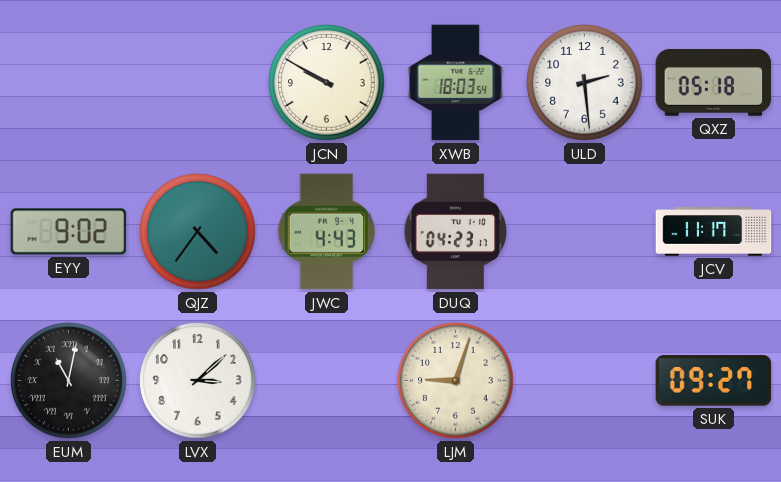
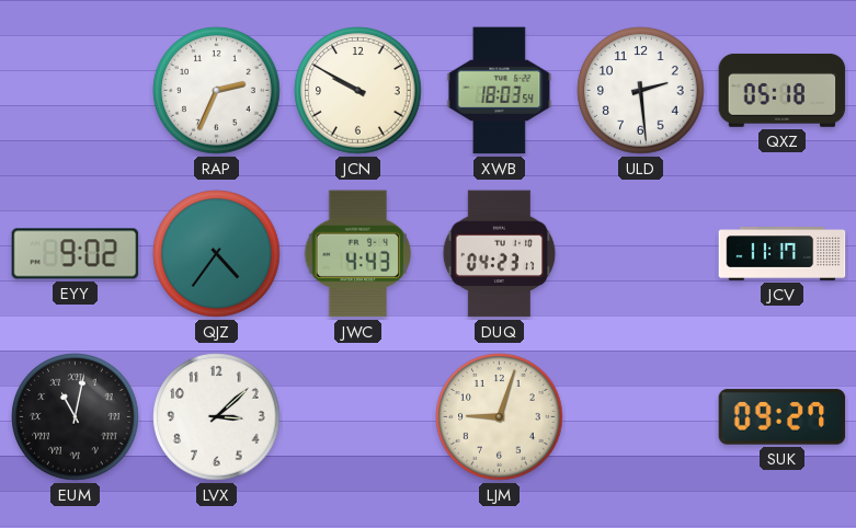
RAP: none -> 2:34
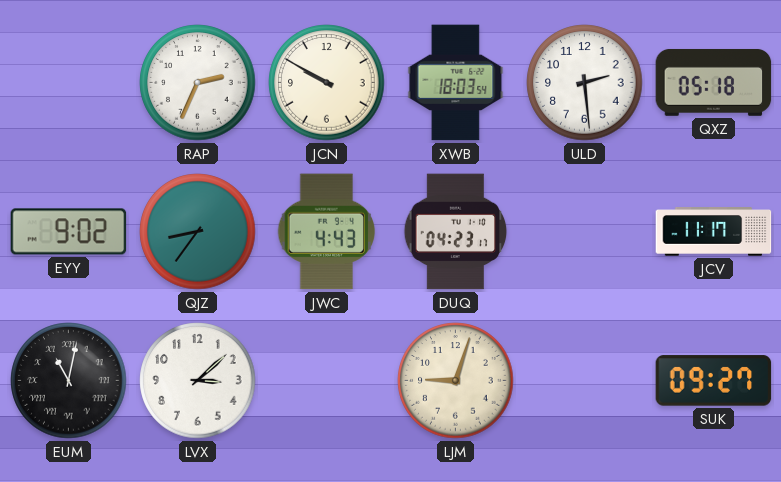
QJZ: 4:36 -> 8:36
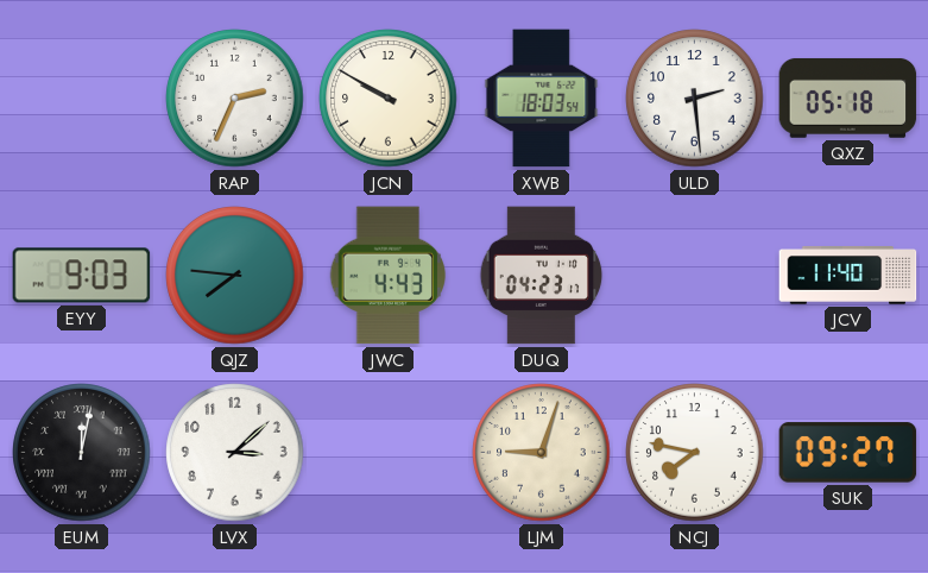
EYY: 9:02 -> 9:03
QJZ: 8:36 -> 7:46
JCV: 11:17 -> 11:40
EUM: 11:02 -> 12:02
NCJ: none -> 7:47
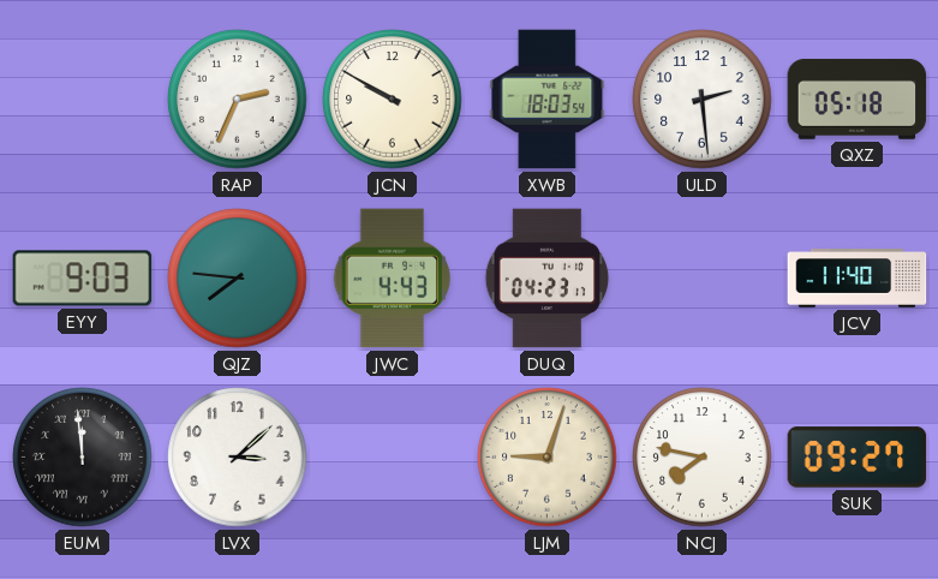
EUM: 12:02 -> 11:59
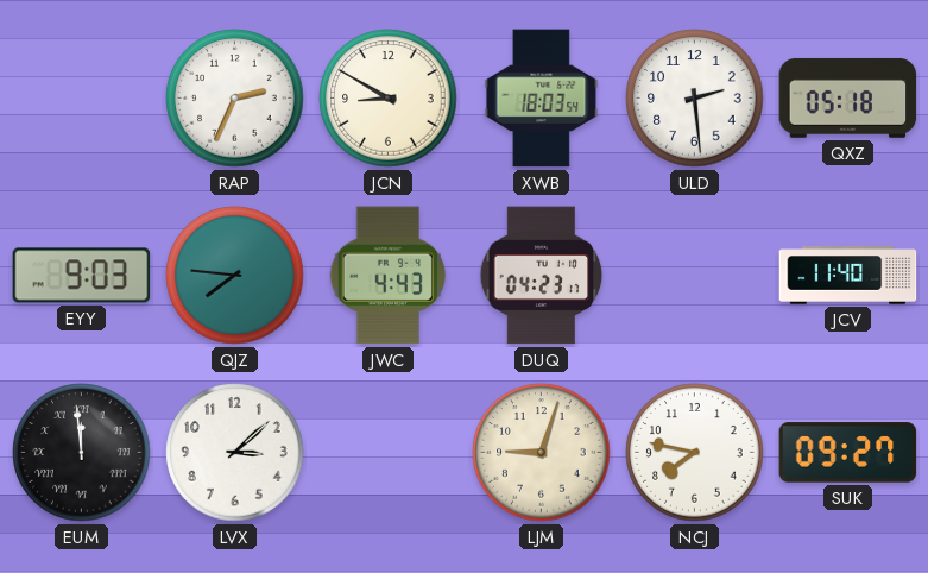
JCN: 9:50 -> 8:50
